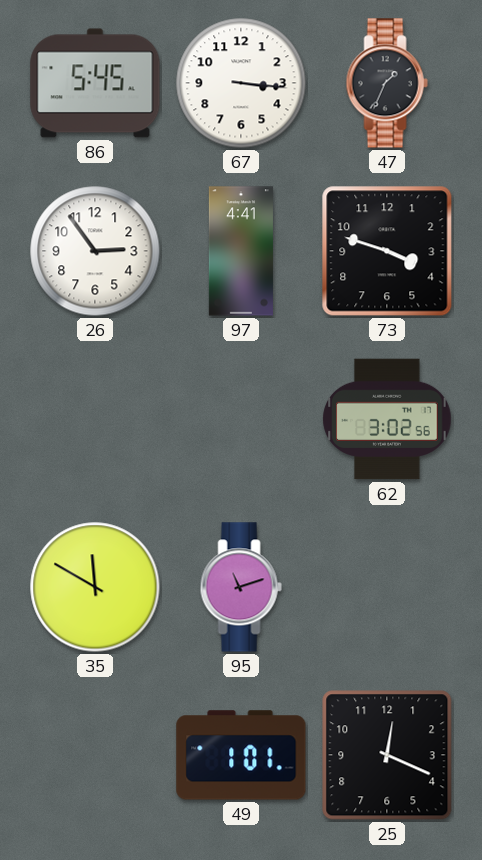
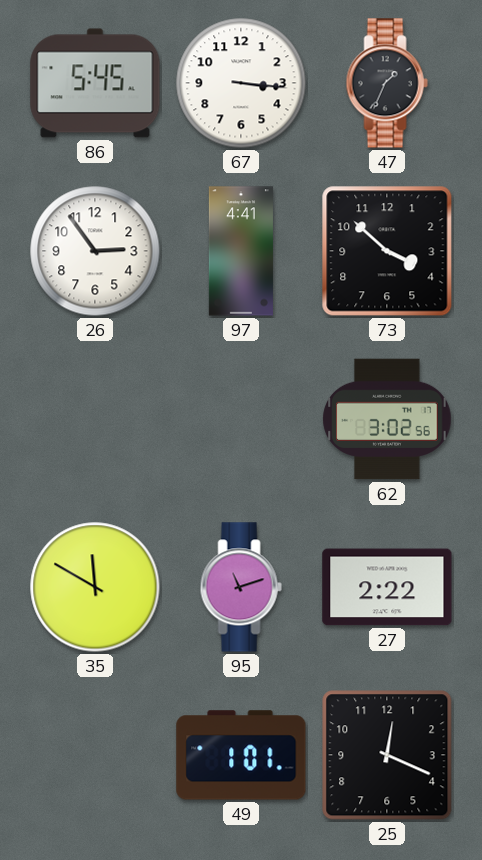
73: 3:48 -> 3:52
27: none -> 2:22
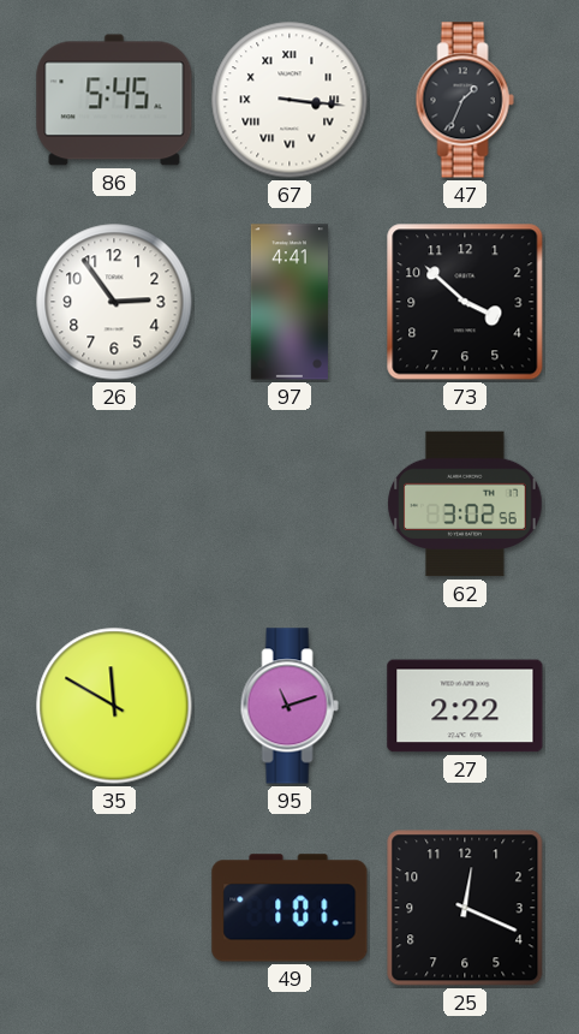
67 numerals: Arabic -> Roman
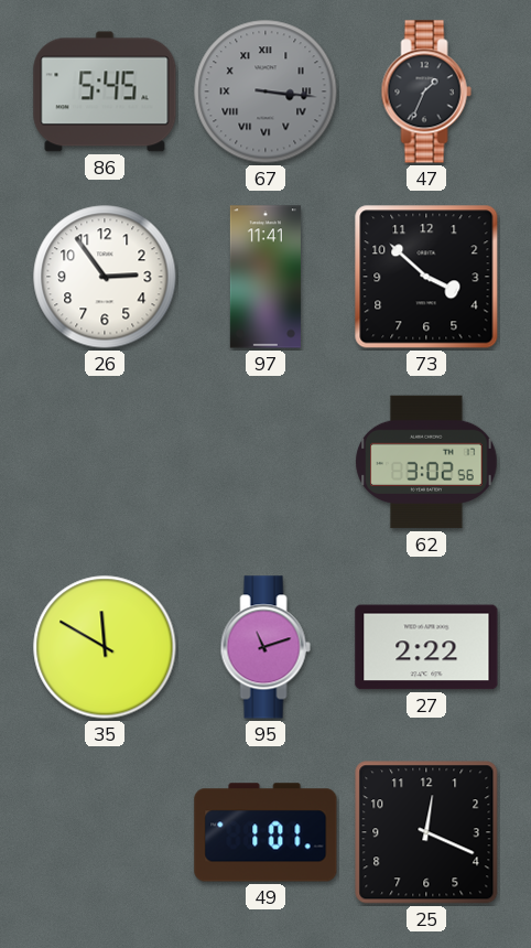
67 dial: white -> grey
97: 4:41 -> 11:41
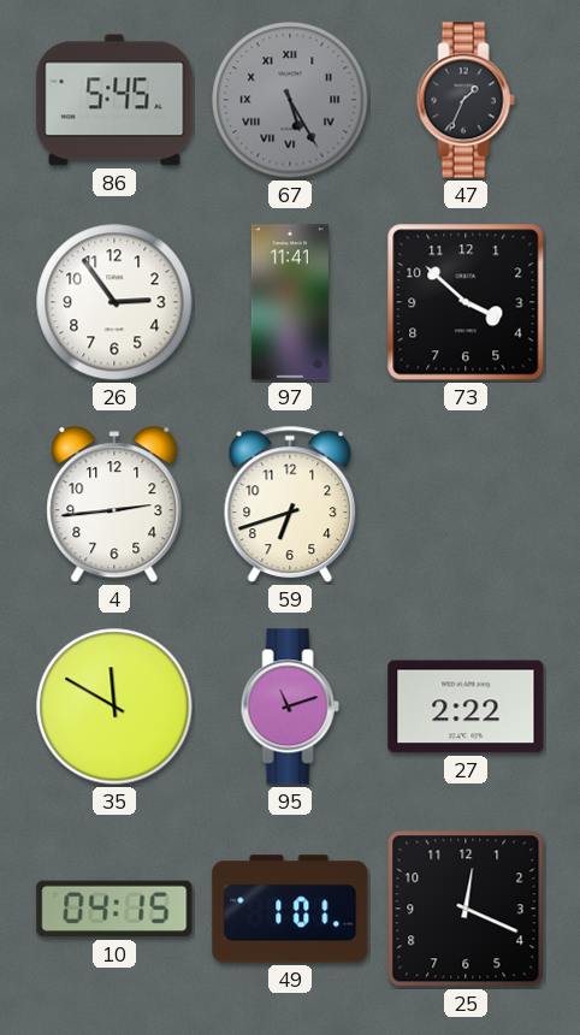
67: 3:16 -> 5:25
4: none -> 2:44
59: none -> 6:42
62: 3:02 -> none
10: none -> 04:15
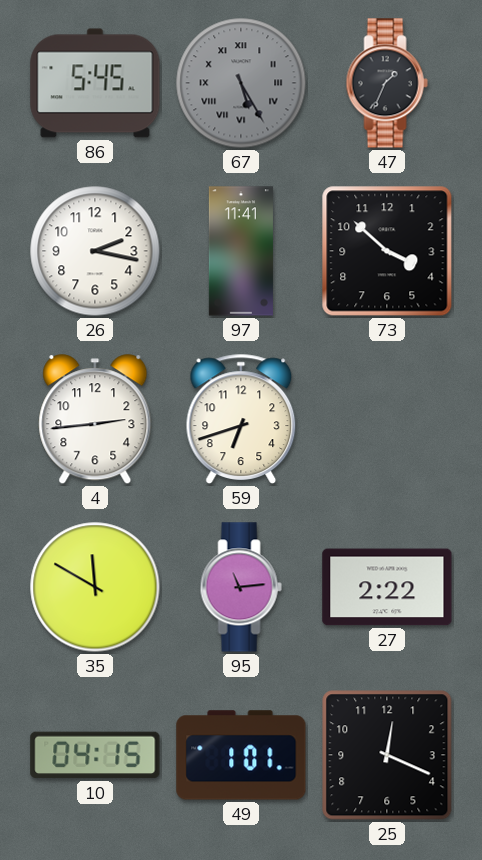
26: 2:54 -> 2:17
95: 11:12 -> 11:14
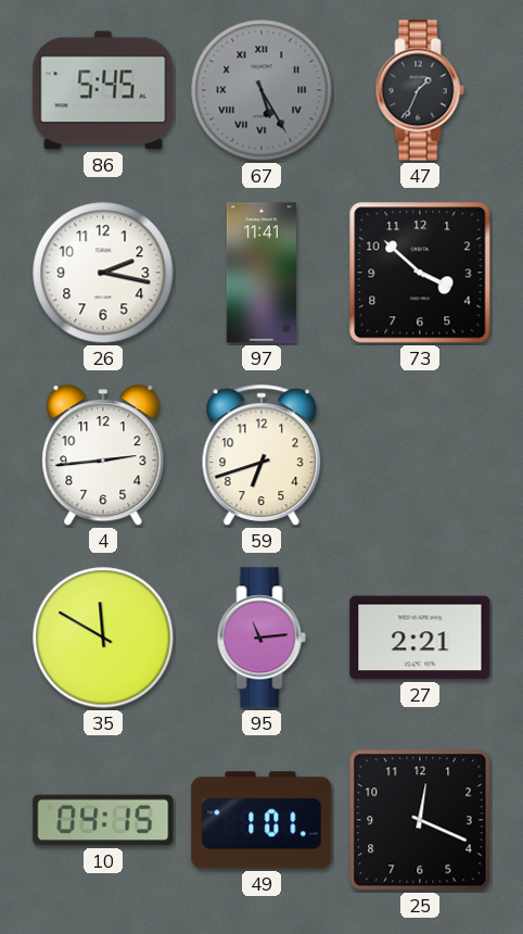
27: 2:22 -> 2:21
